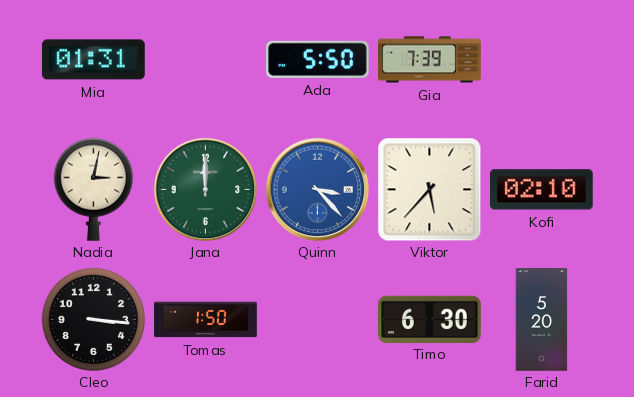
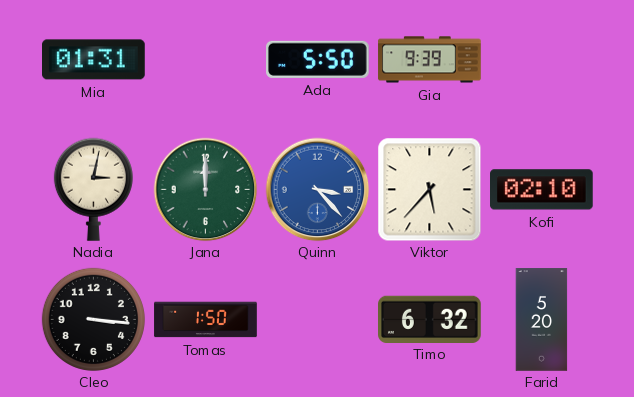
Gia: 7:39 -> 9:39
Timo: 6:30 -> 6:32
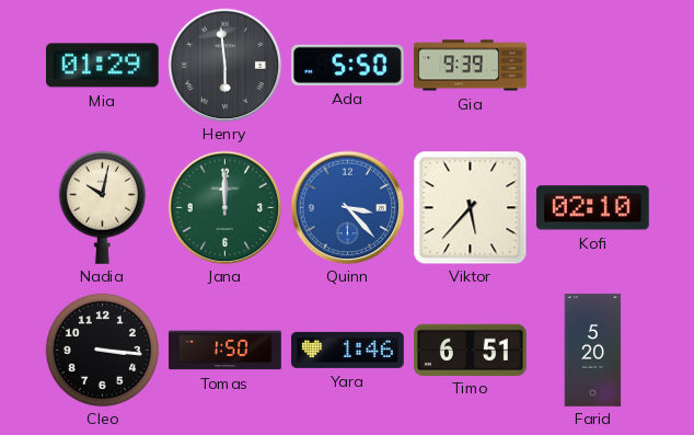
Mia: 01:31 -> 01:29
Henry: none -> 5:59
Nadia: 3:02 -> 10:02
Yara: none -> 1:46
Timo: 6:32 -> 6:51
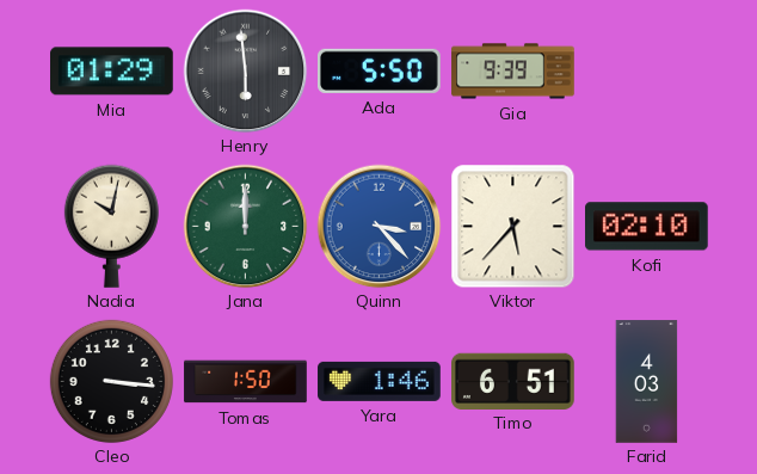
Farid: 5:20 -> 4:03
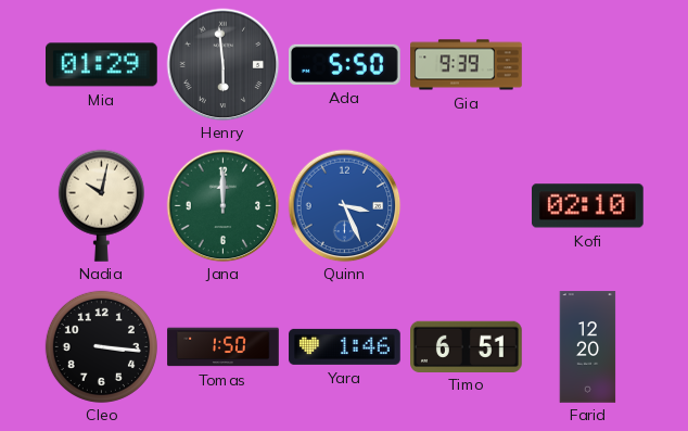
Quinn: 3:23 -> 3:26
Viktor: 5:37 -> none
Farid: 4:03 -> 12:20
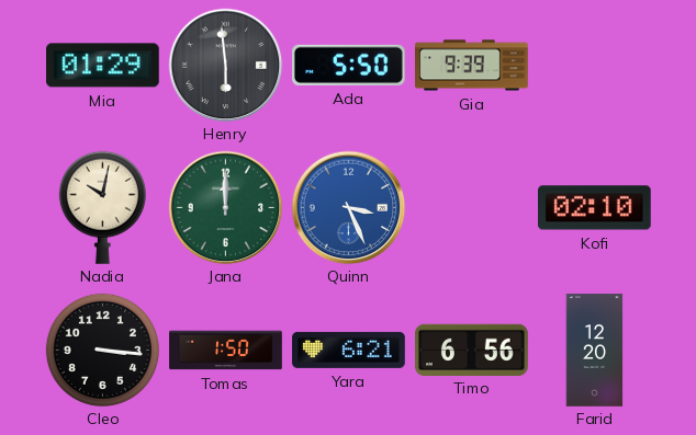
Yara: 1:46 -> 6:21
Timo: 6:51 -> 6:56
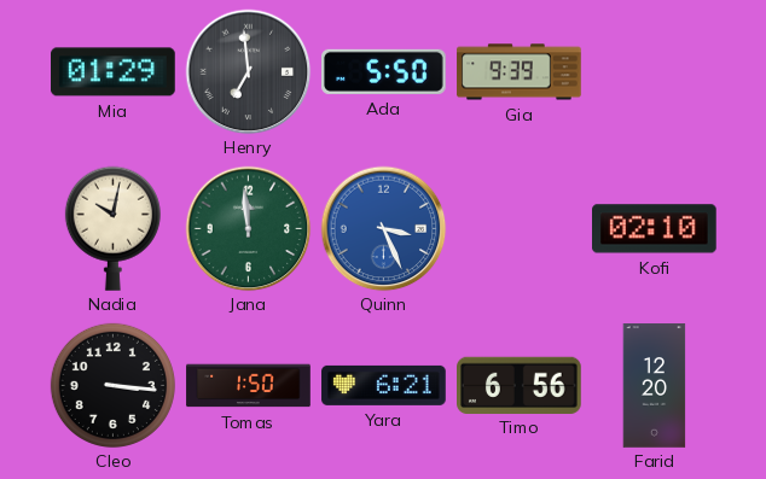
Henry: 5:59 -> 6:59
Jana: 12:00 -> 11:59
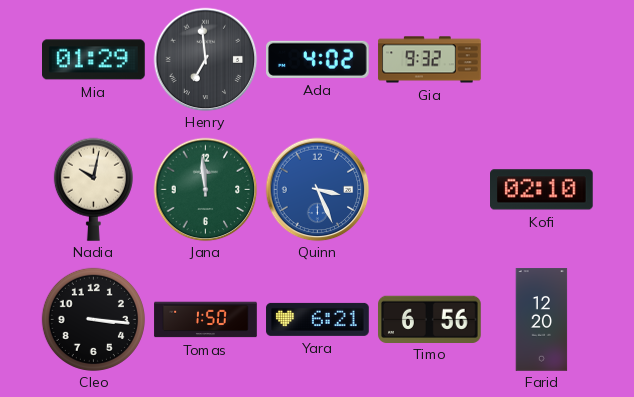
Ada: 5:50 -> 4:02
Gia: 9:39 -> 9:32
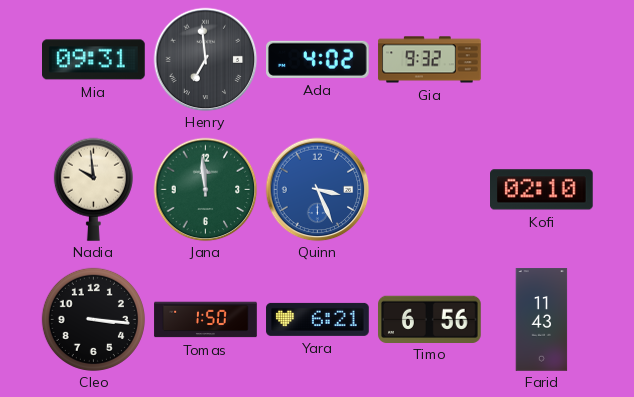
Mia: 01:29 -> 09:31
Nadia: 10:02 -> 9:59
Farid: 12:20 -> 11:43
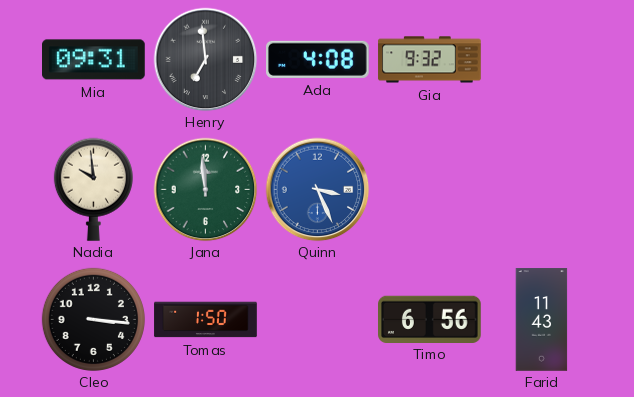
Ada: 4:02 -> 4:08
Kofi: 02:10 -> none
Yara: 6:21 -> none
